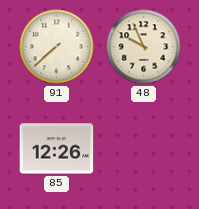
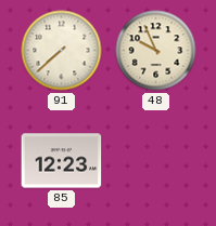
85: 12:26 -> 12:23
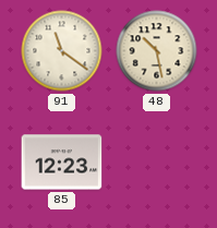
91: 7:38 -> 11:21
48: 9:56 -> 10:28
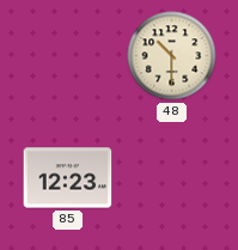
91: 11:21 -> none
48: 10:28 -> 10:30
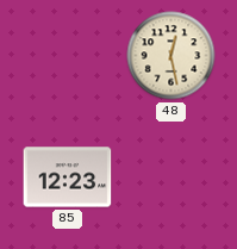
48: 10:30 -> 12:28
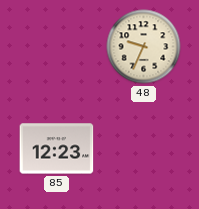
48: 12:28 -> 9:34
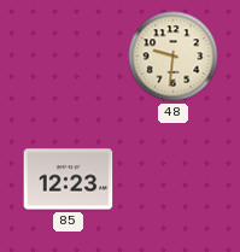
48: 9:34 -> 9:31
